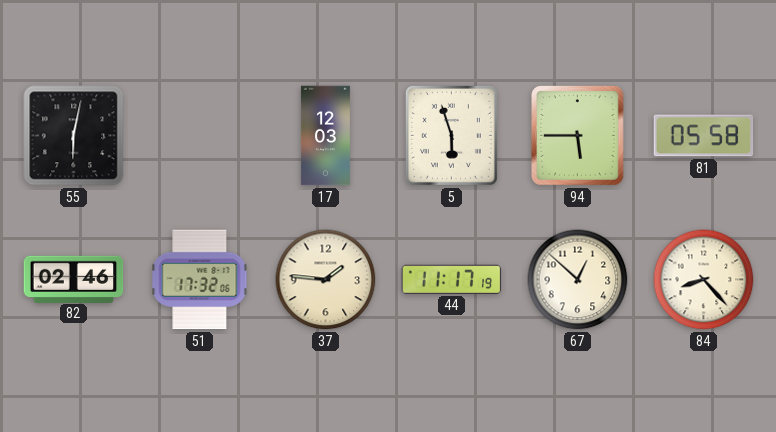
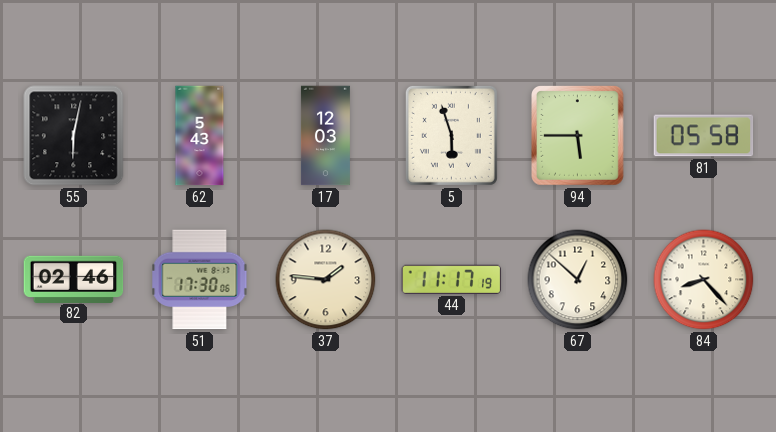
62: none -> 5:43
51: 17:32 -> 17:30
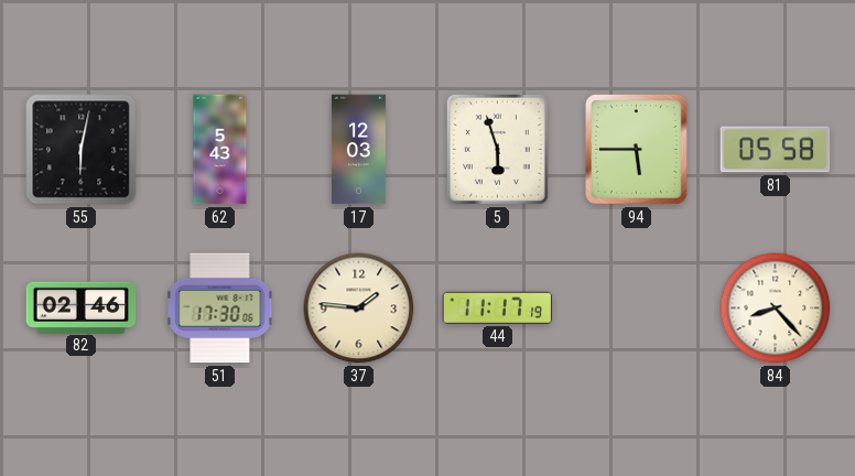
67: 12:52 -> none
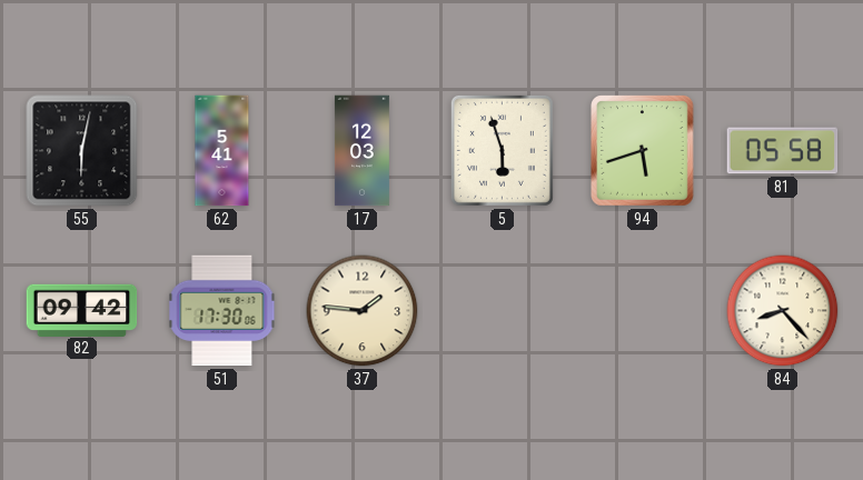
62: 5:43 -> 5:41
94: 5:45 -> 5:42
82: 02:46 -> 09:42
44: 11:17 -> none
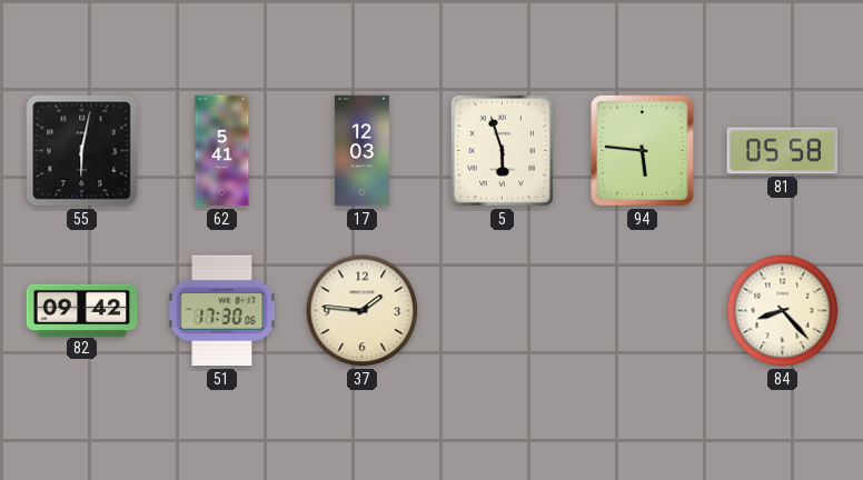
94: 5:42 -> 5:46
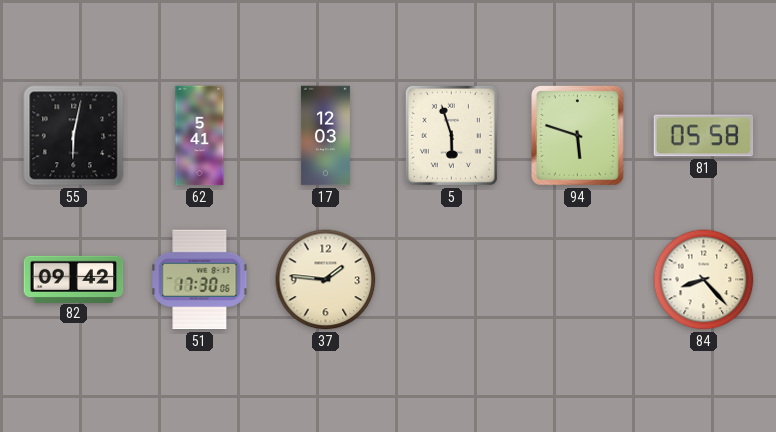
94: 5:46 -> 5:48
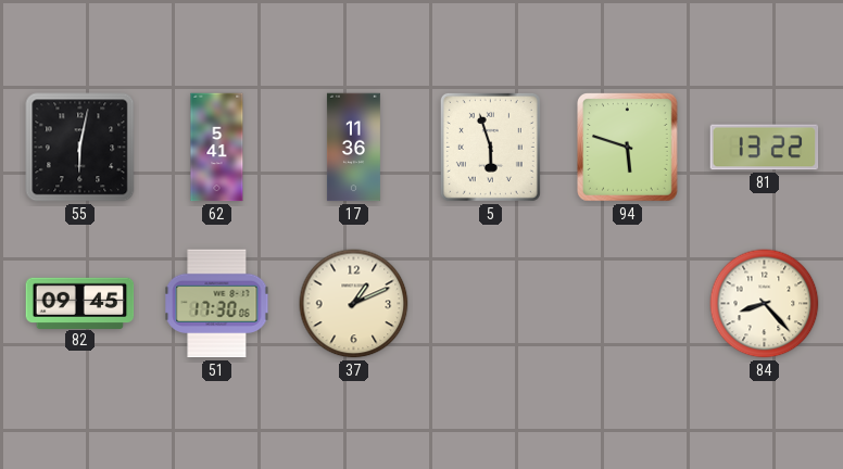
17: 12:03 -> 11:36
81: 05:58 -> 13:22
82: 09:42 -> 09:45
37: 1:46 -> 1:11
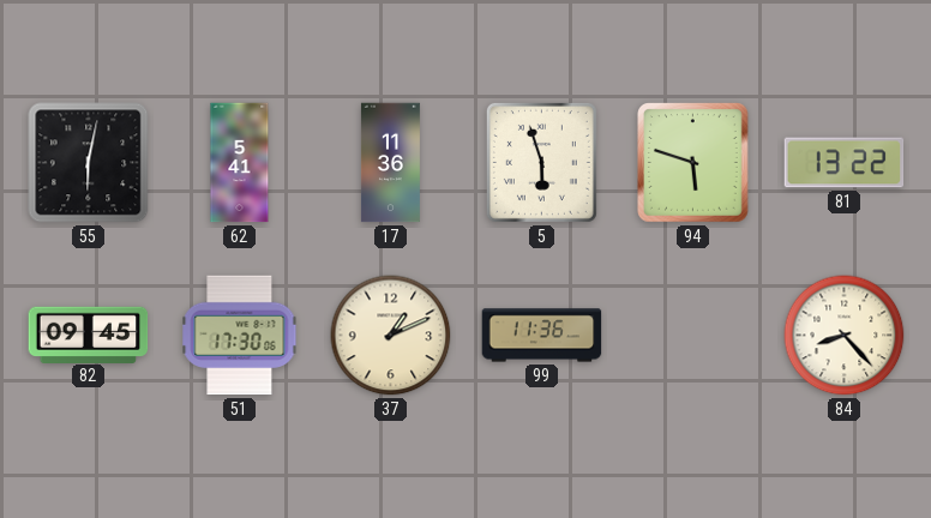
99: none -> 11:36
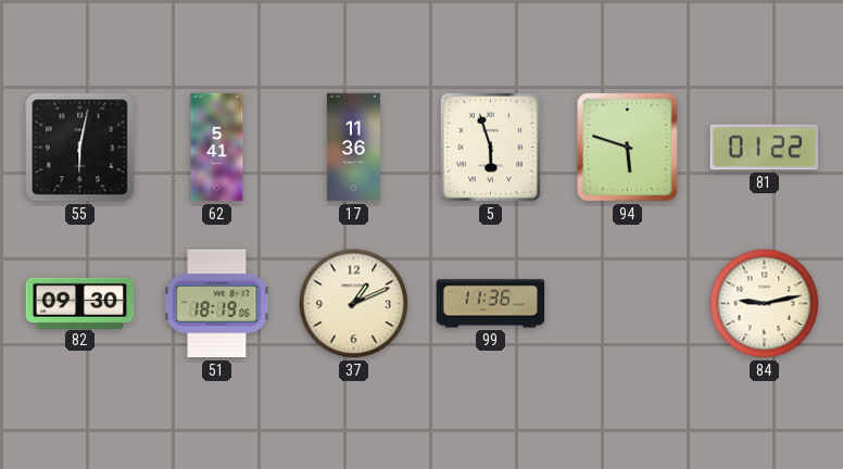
81: 13:22 -> 01:22
82: 09:45 -> 09:30
51: 17:30 -> 18:19
84: 8:23 -> 9:13
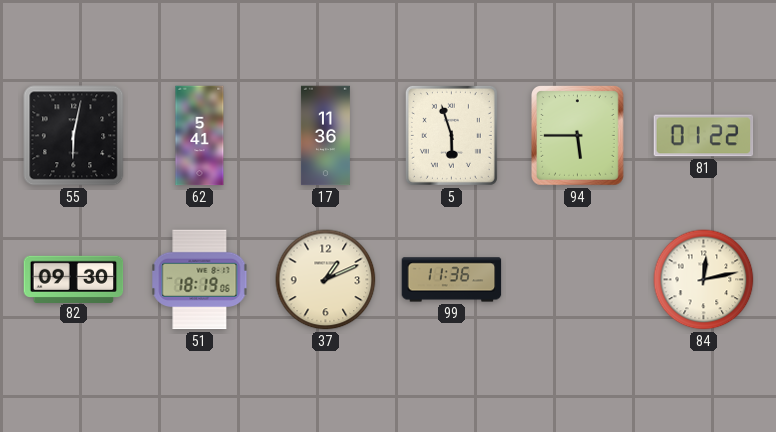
94: 5:48 -> 5:45
84: 9:13 -> 12:13
